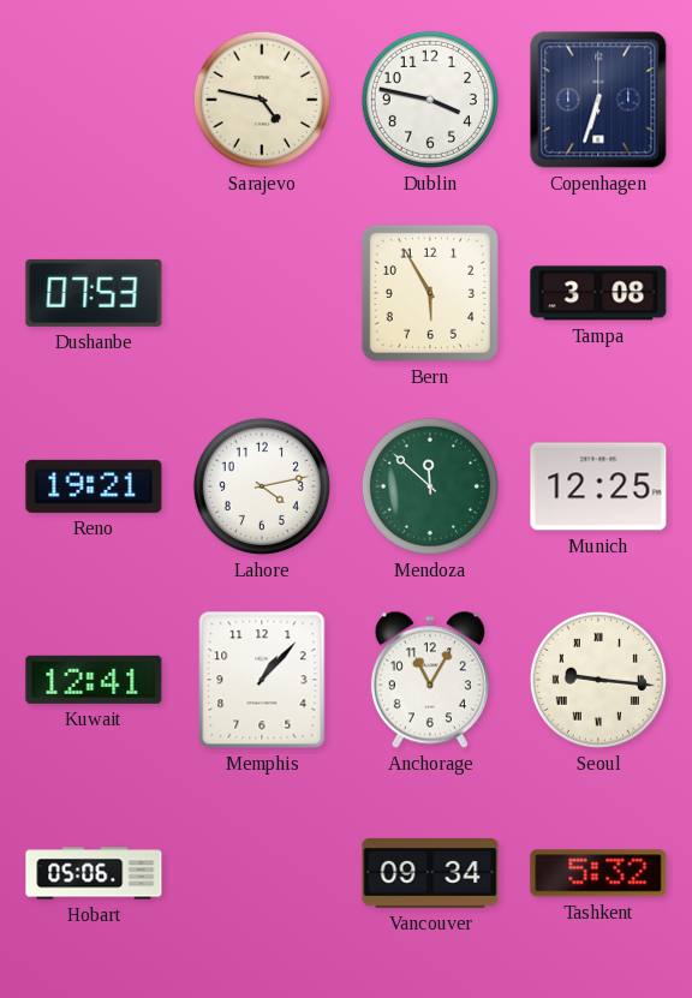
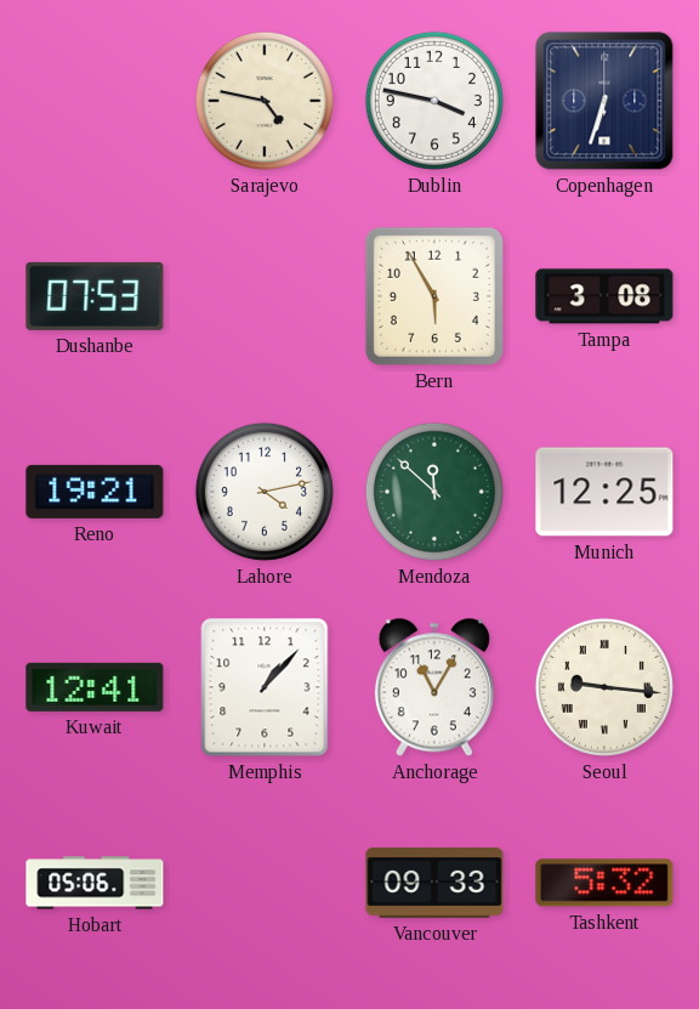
Vancouver: 09:34 -> 09:33
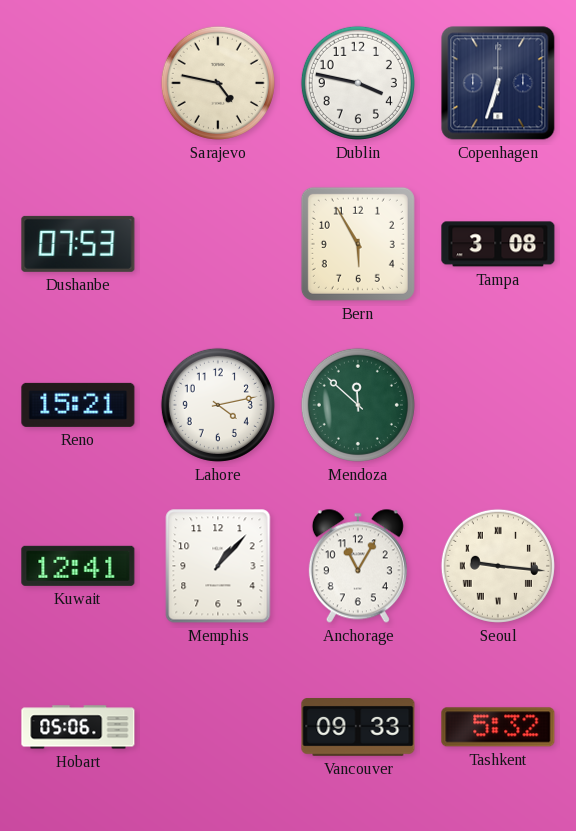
Reno: 19:21 -> 15:21
Munich: 12:25 -> none
